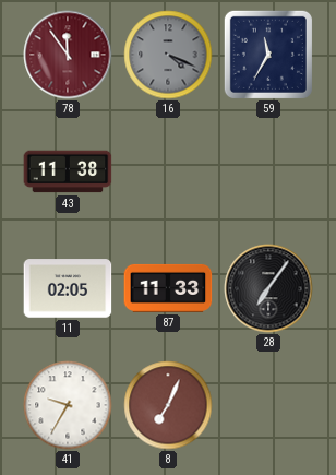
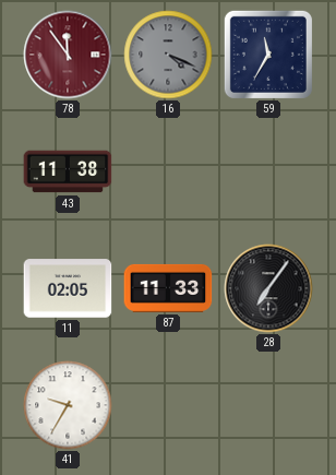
8: 7:04 -> none
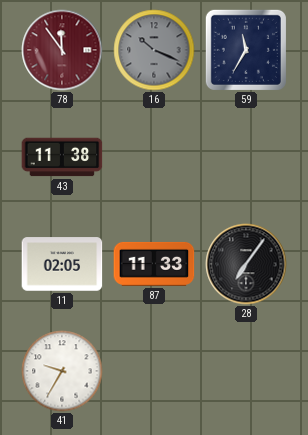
16: 4:19 -> 10:19
